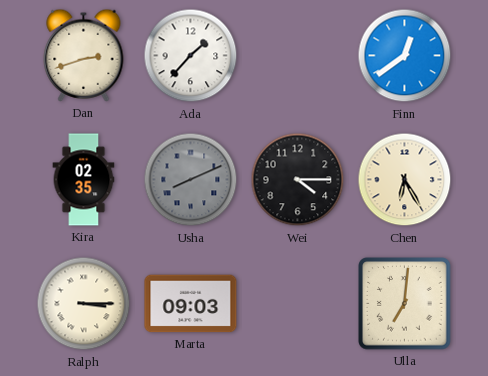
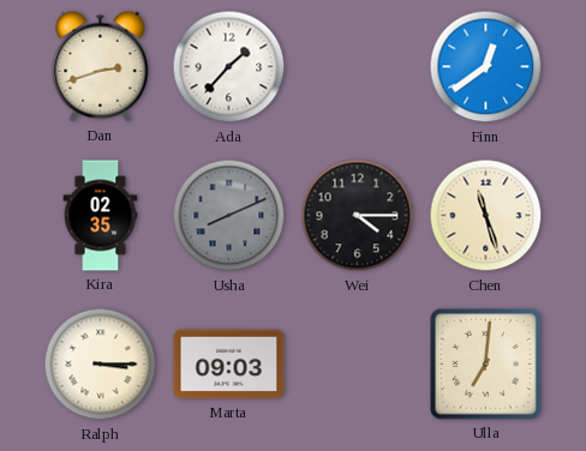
Chen: 6:25 -> 11:27
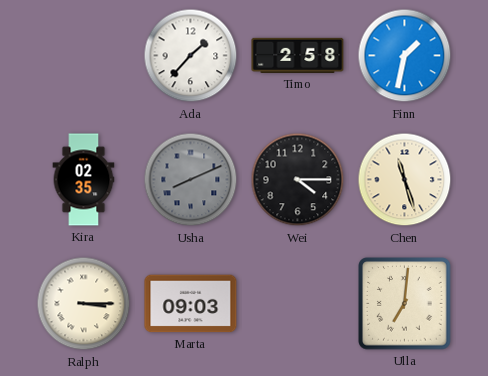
Dan: 2:42 -> none
Timo: none -> 2:58
Finn: 12:39 -> 1:32
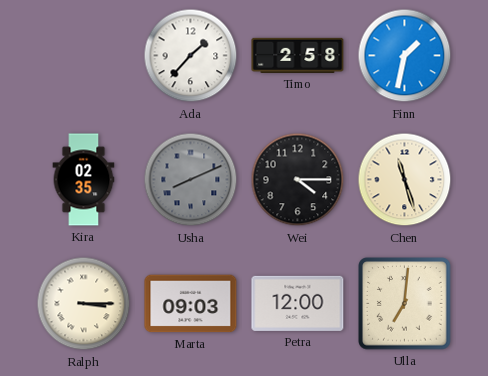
Petra: none -> 12:00
